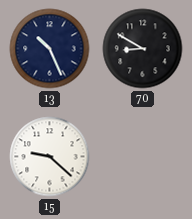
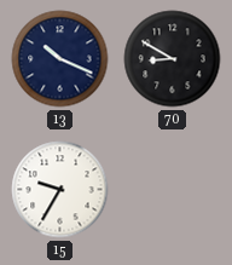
13: 10:26 -> 10:19
15: 9:22 -> 9:35
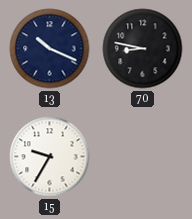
70: 8:50 -> 8:47
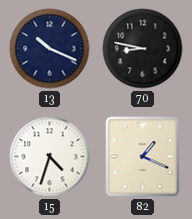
15: 9:35 -> 4:33
82: none -> 1:19
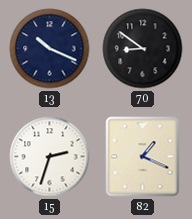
70: 8:47 -> 8:51
15: 4:33 -> 2:33
